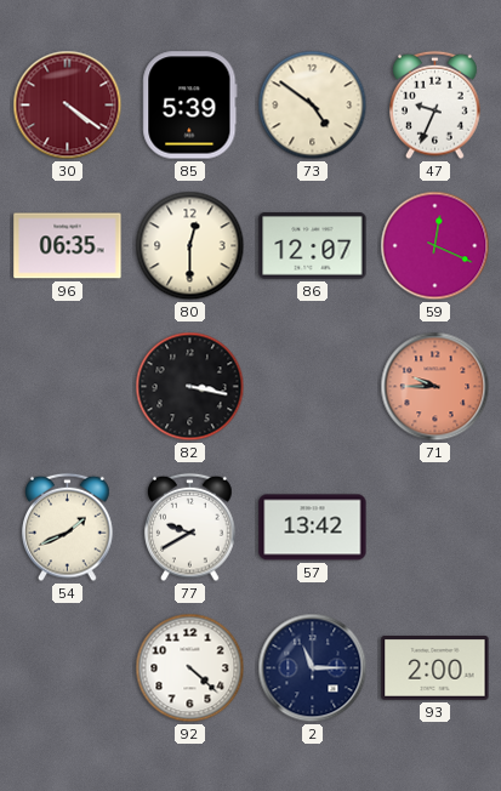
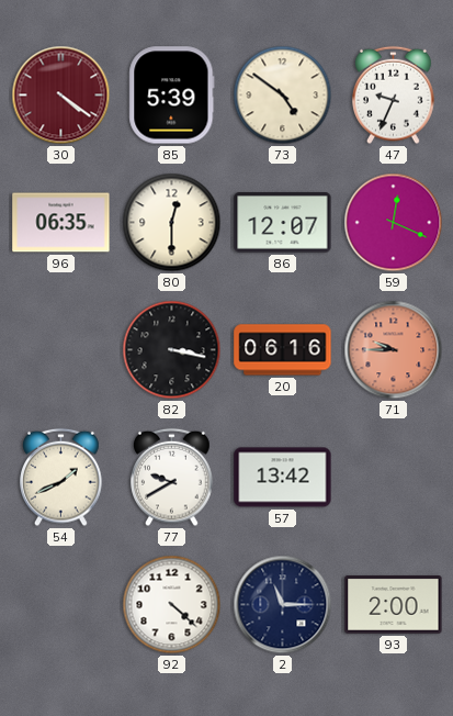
20: none -> 06:16
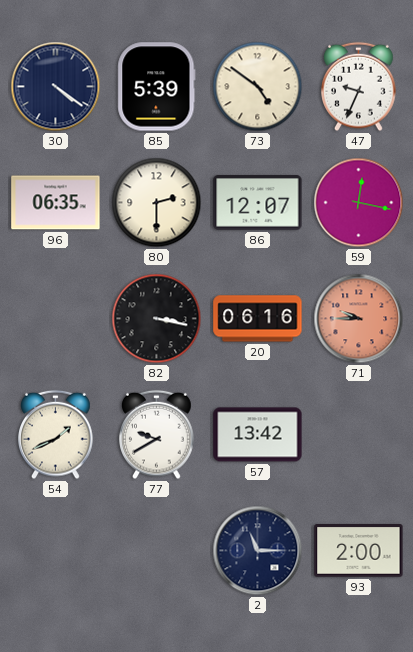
30 dial: burgundy -> navy
80: 12:30 -> 2:30
59: 12:19 -> 12:17
92: 4:22 -> none
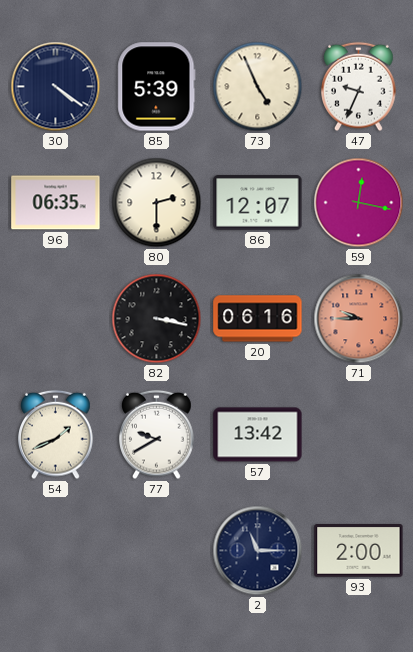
73: 4:51 -> 4:56
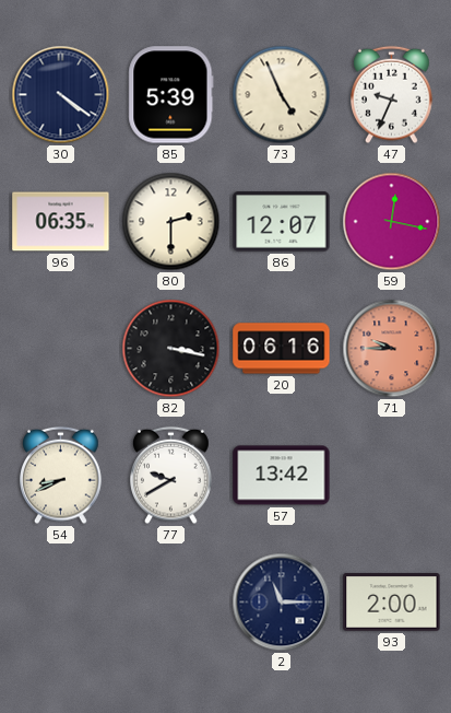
54: 1:41 -> 8:41
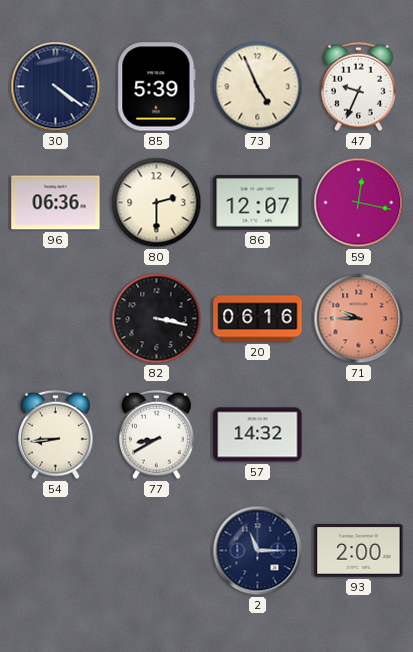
96: 06:35 -> 06:36
54: 8:41 -> 8:44
77: 9:40 -> 8:40
57: 13:42 -> 14:32
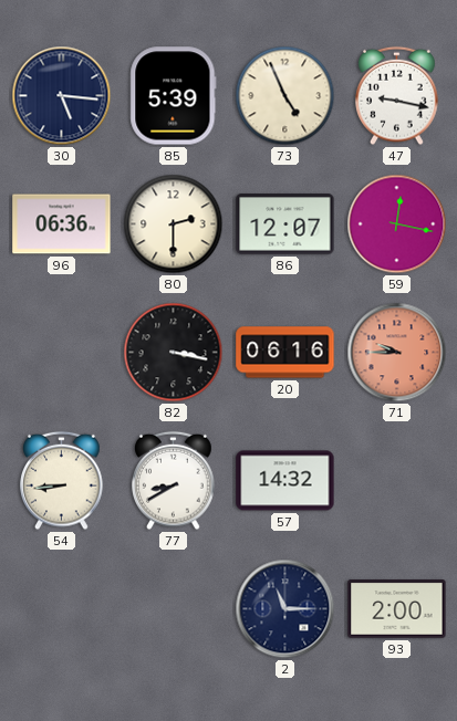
30: 4:21 -> 5:16
47: 9:34 -> 9:17
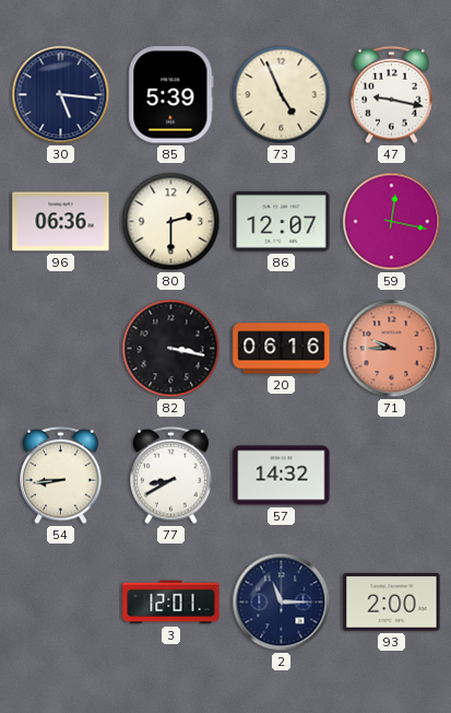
3: none -> 12:01
